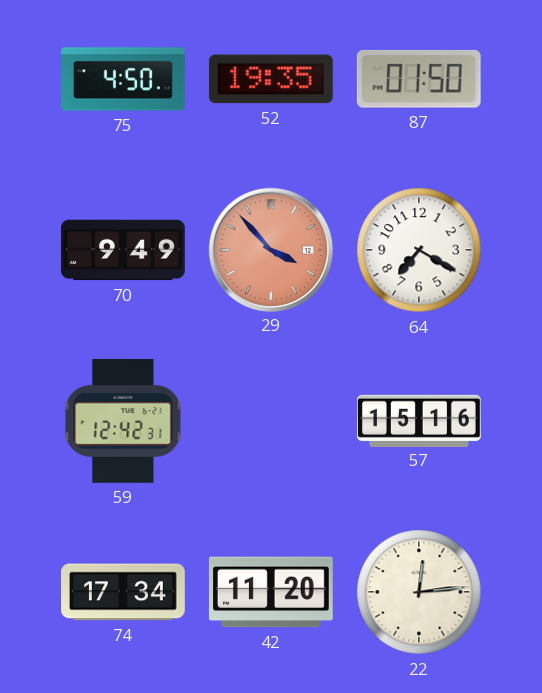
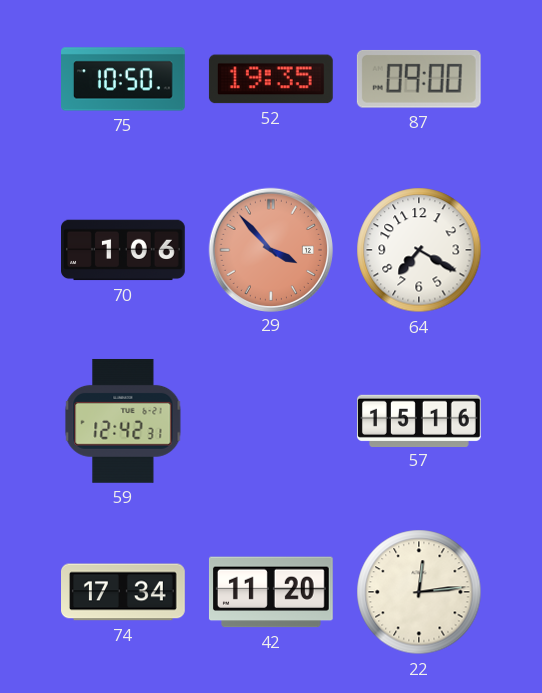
75: 4:50 -> 10:50
87: 01:50 -> 09:00
70: 9:49 -> 1:06
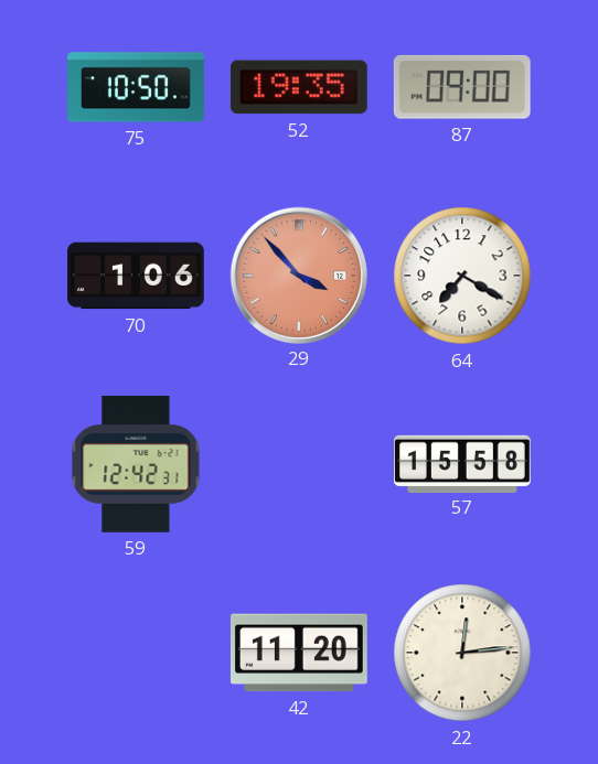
57: 15:16 -> 15:58
74: 17:34 -> none
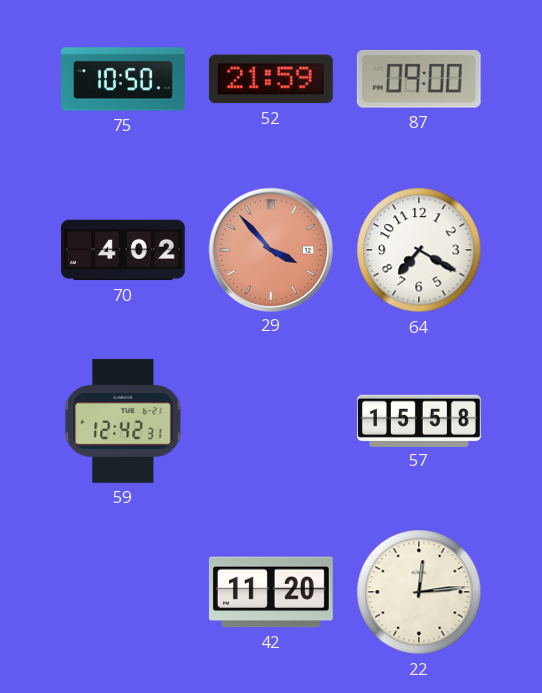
52: 19:35 -> 21:59
70: 1:06 -> 4:02
